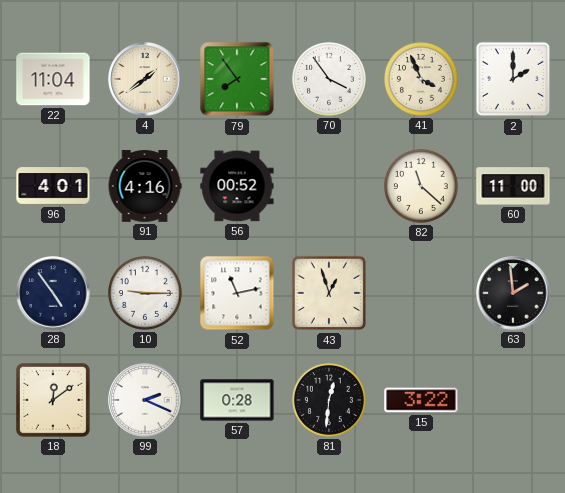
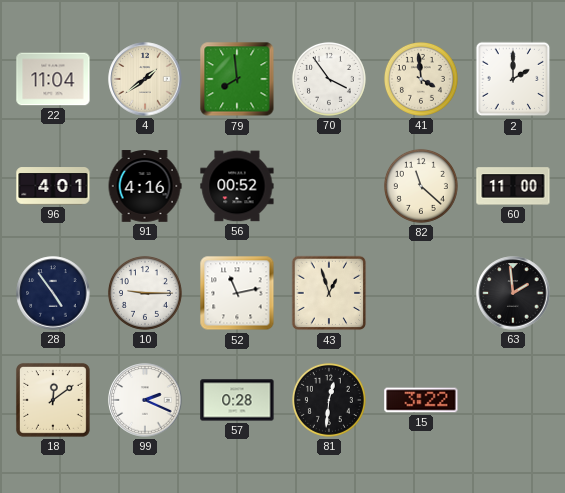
79: 7:54 -> 7:59
41: 3:56 -> 3:59
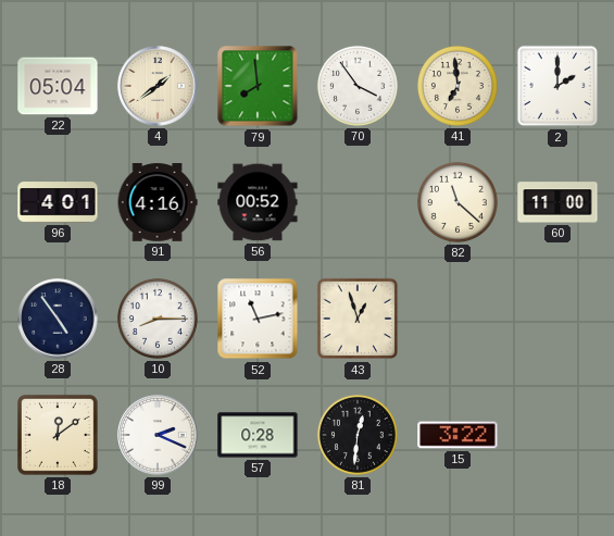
22: 11:04 -> 05:04
41: 3:59 -> 6:59
10: 9:15 -> 8:15
63: 1:59 -> none
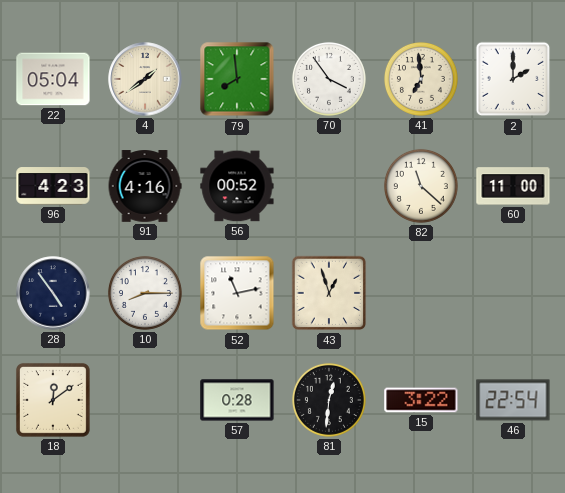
96: 4:01 -> 4:23
99: 2:19 -> none
46: none -> 22:54
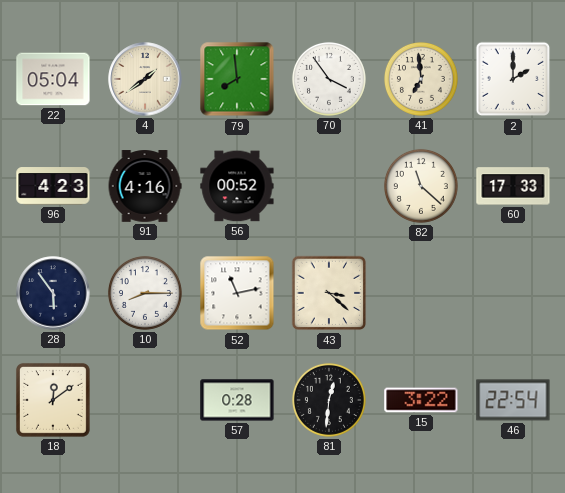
60: 11:00 -> 17:33
28: 4:54 -> 5:54
43: 12:57 -> 3:22
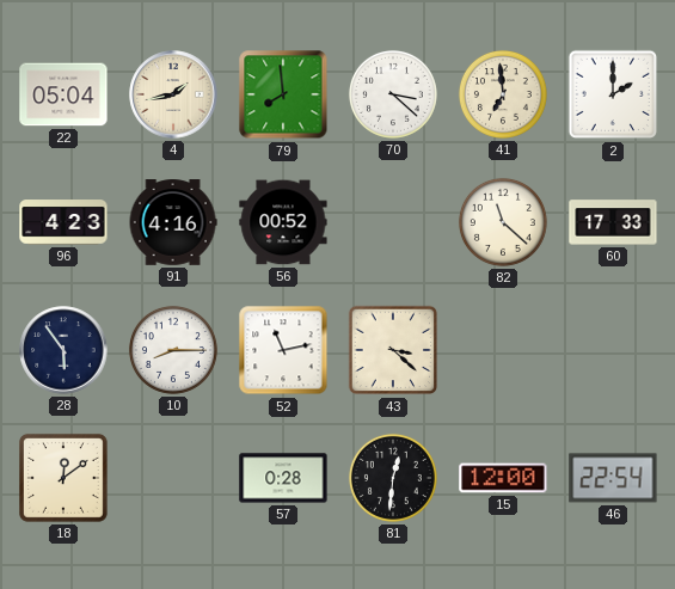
4: 1:39 -> 1:43
70: 3:54 -> 3:22
15: 3:22 -> 12:00
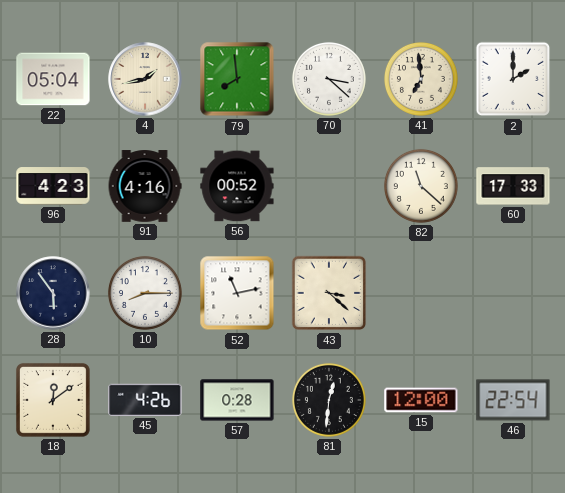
45: none -> 4:26
